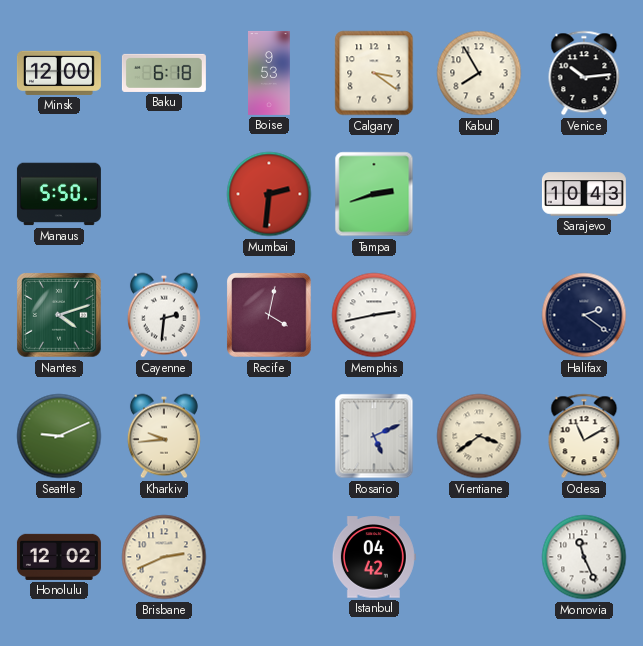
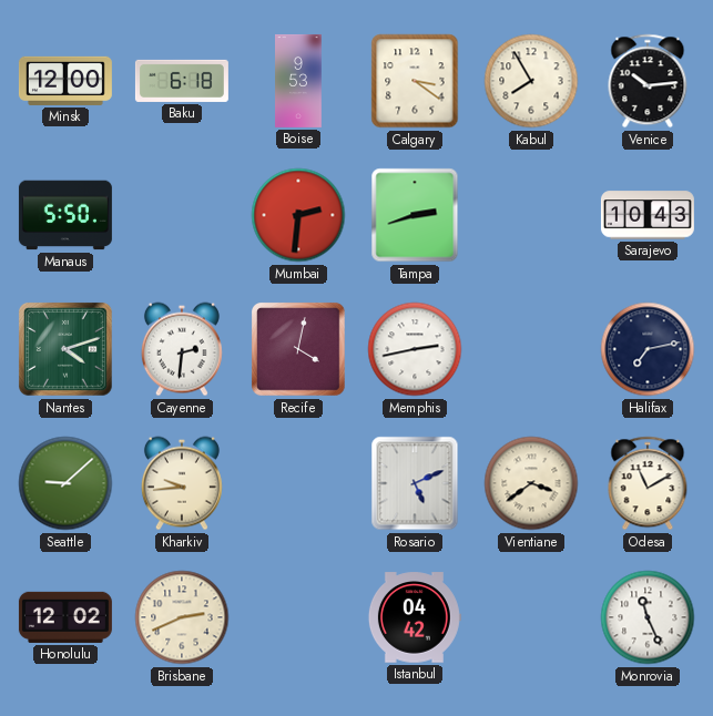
Halifax: 2:21 -> 7:13
Seattle: 9:11 -> 9:08
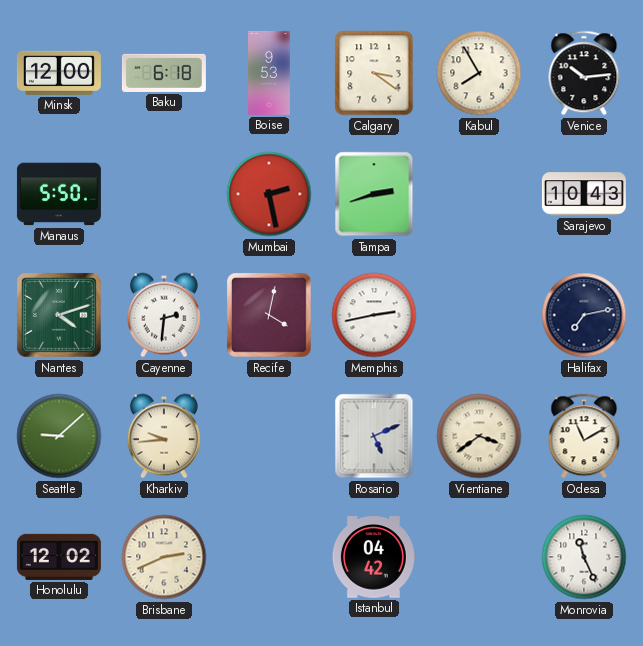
Mumbai: 2:31 -> 2:28
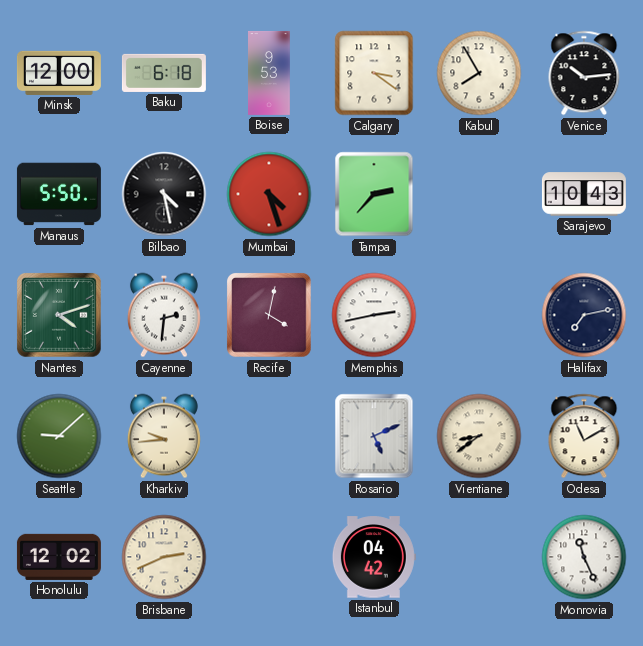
Bilbao: none -> 4:28
Mumbai: 2:28 -> 4:27
Tampa: 2:42 -> 2:37
Vientiane: 3:39 -> 8:39
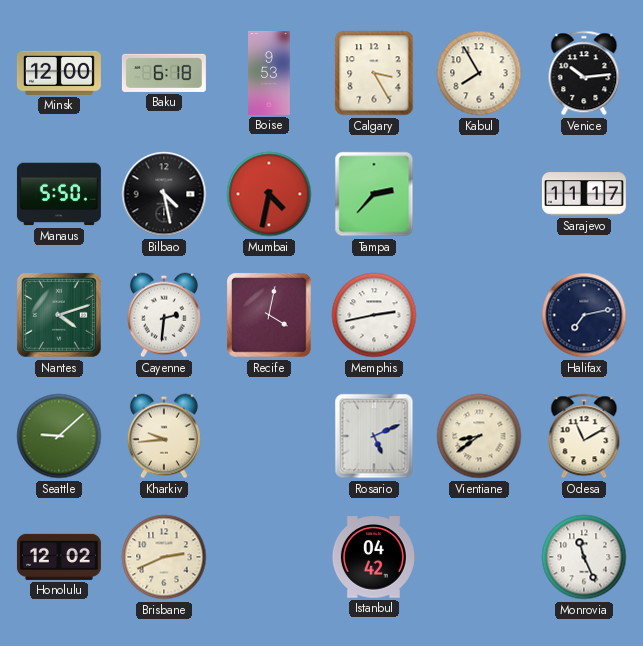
Calgary: 3:21 -> 3:25
Mumbai: 4:27 -> 4:32
Sarajevo: 10:43 -> 11:17
